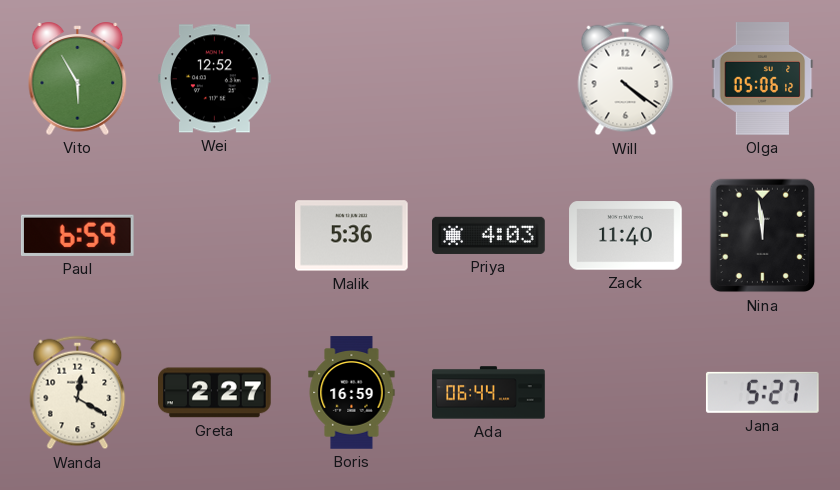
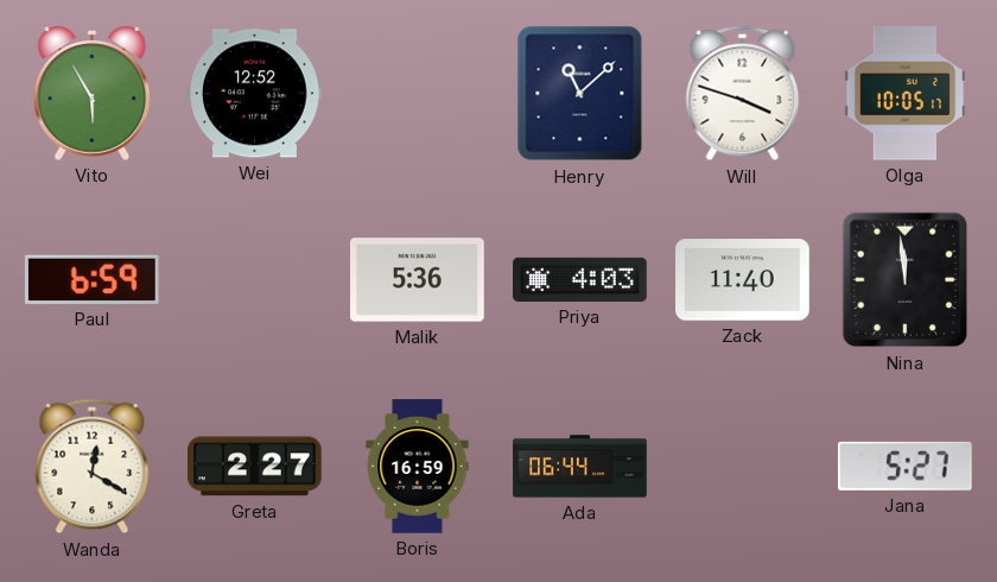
Henry: none -> 11:08
Will: 4:21 -> 3:48
Olga: 05:06 -> 10:05
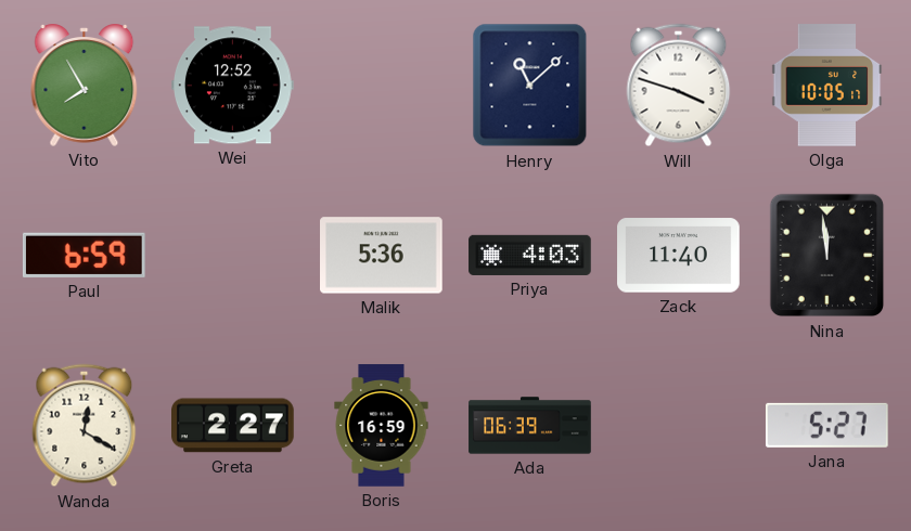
Vito: 5:55 -> 7:55
Ada: 06:44 -> 06:39
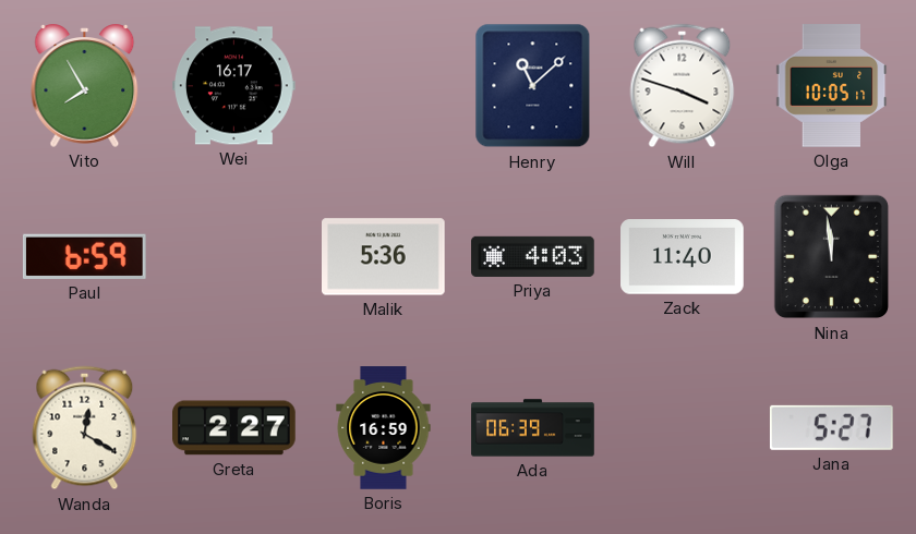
Wei: 12:52 -> 16:17
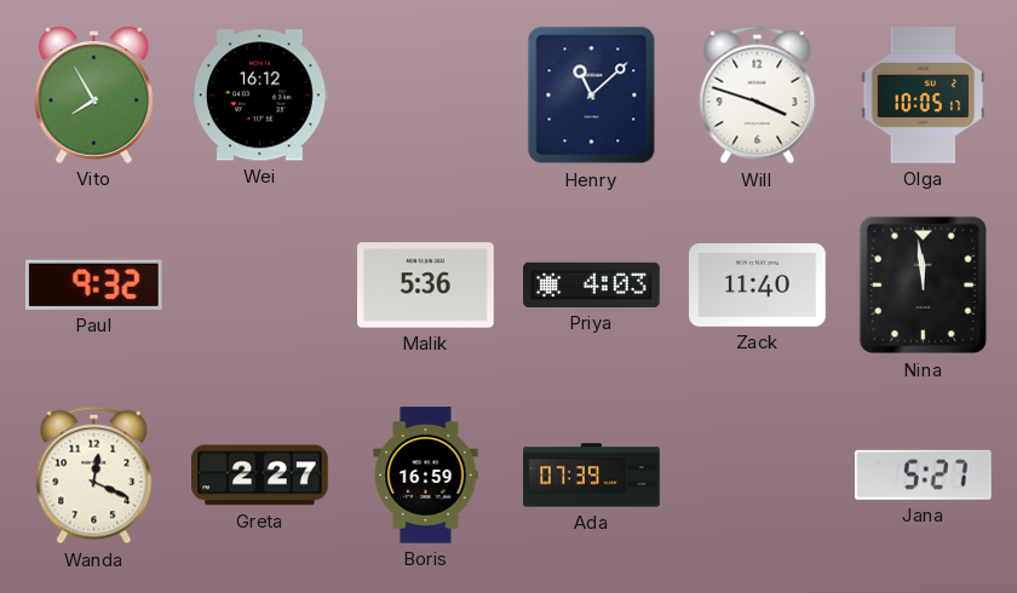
Wei: 16:17 -> 16:12
Paul: 6:59 -> 9:32
Wanda: 12:20 -> 12:19
Ada: 06:39 -> 07:39
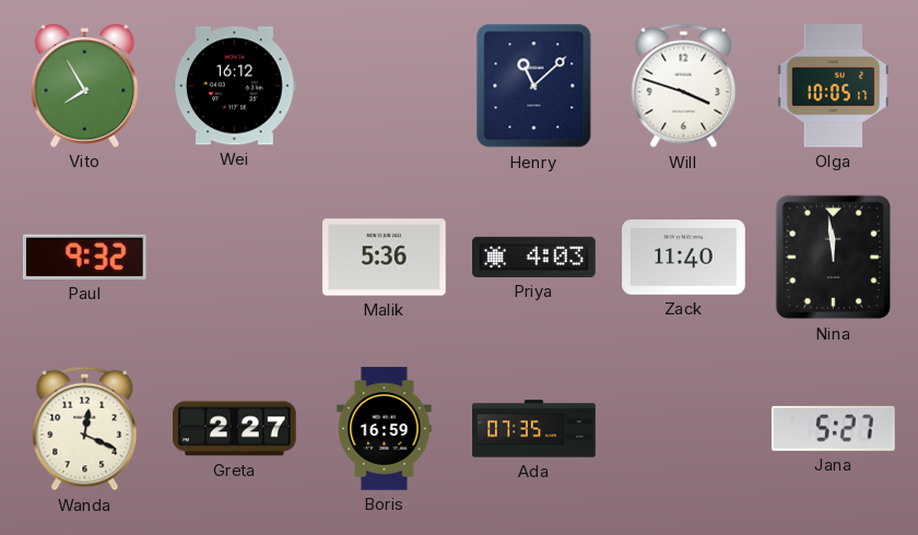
Ada: 07:39 -> 07:35
